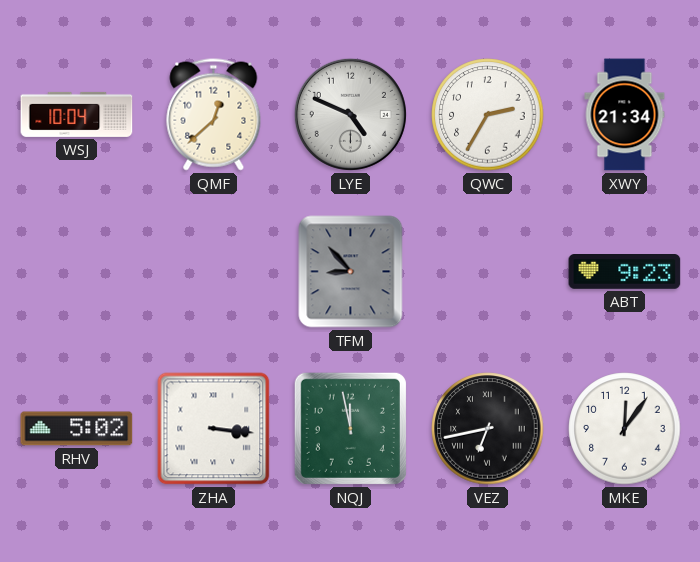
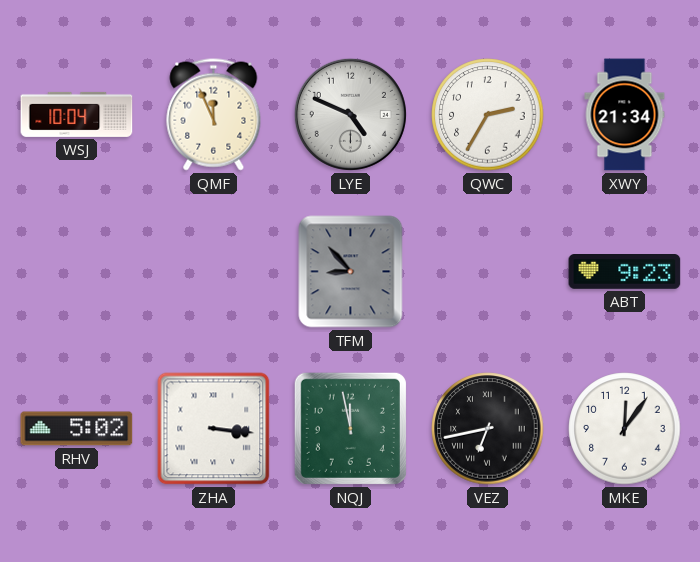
QMF: 12:38 -> 11:56
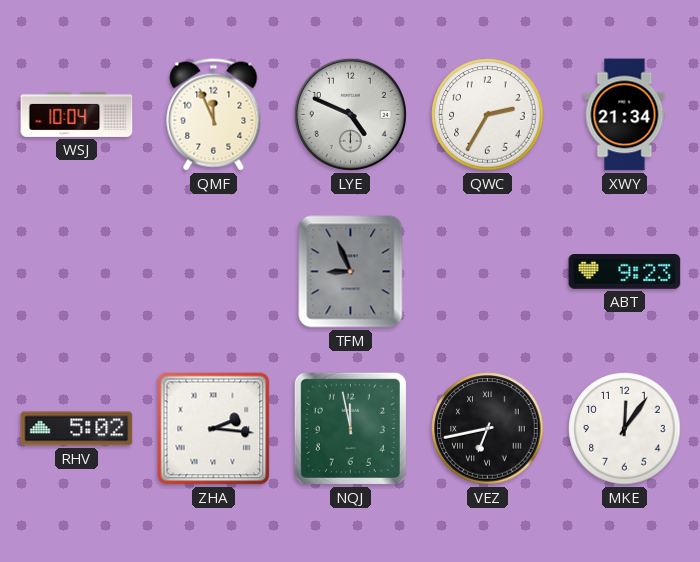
TFM: 8:53 -> 8:56
ZHA: 3:16 -> 2:16
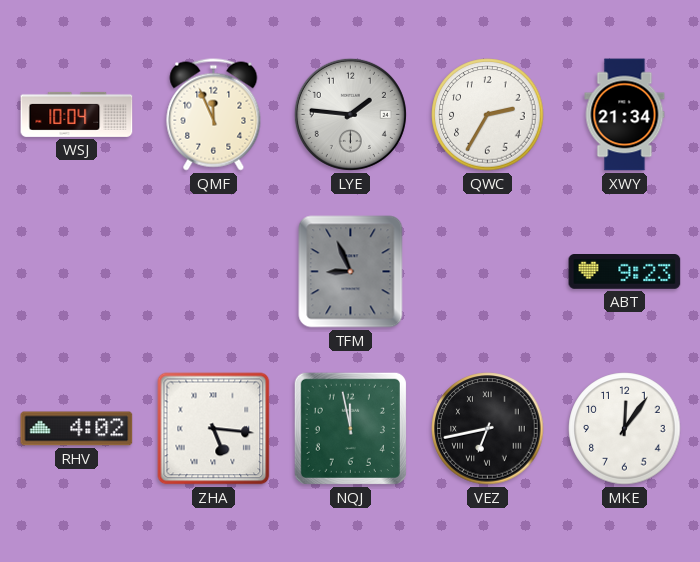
LYE: 4:49 -> 1:46
RHV: 5:02 -> 4:02
ZHA: 2:16 -> 5:16
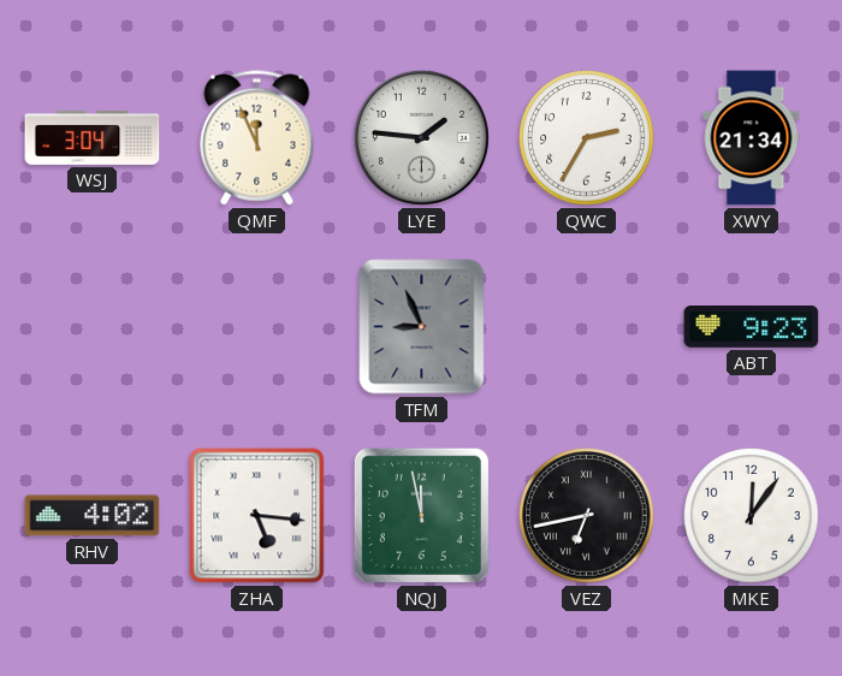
WSJ: 10:04 -> 3:04
